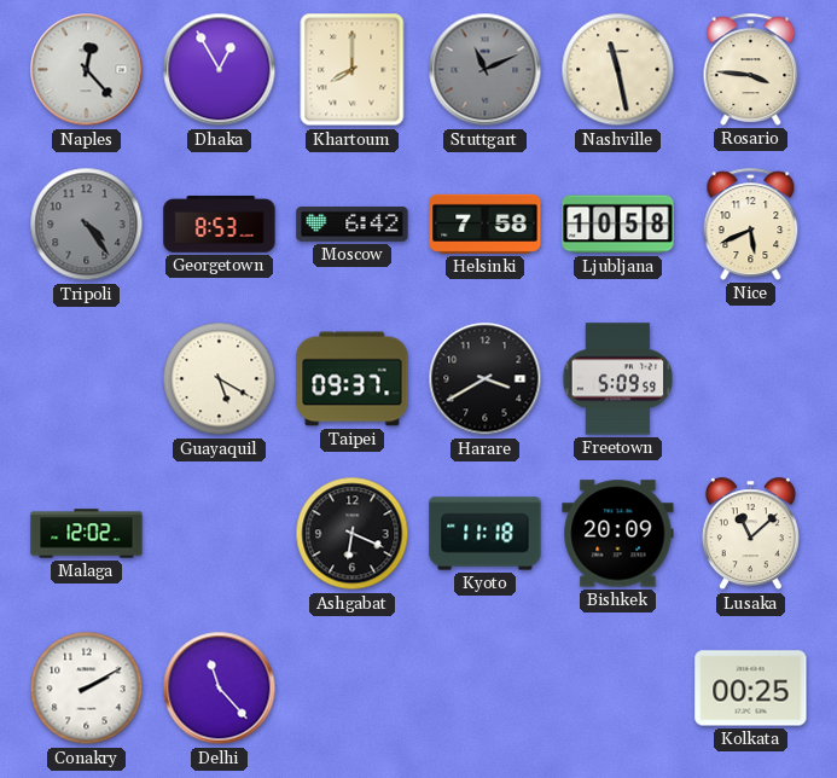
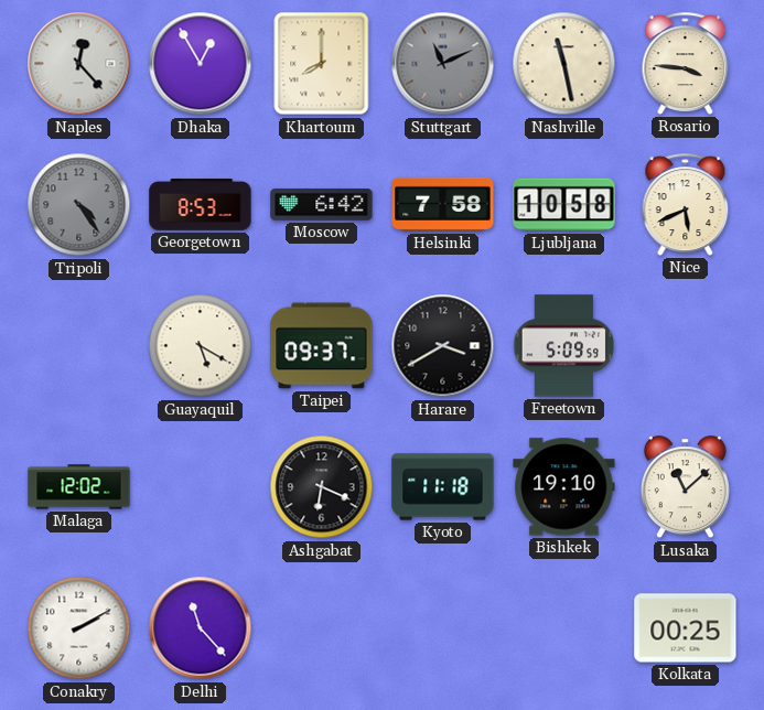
Bishkek: 20:09 -> 19:10
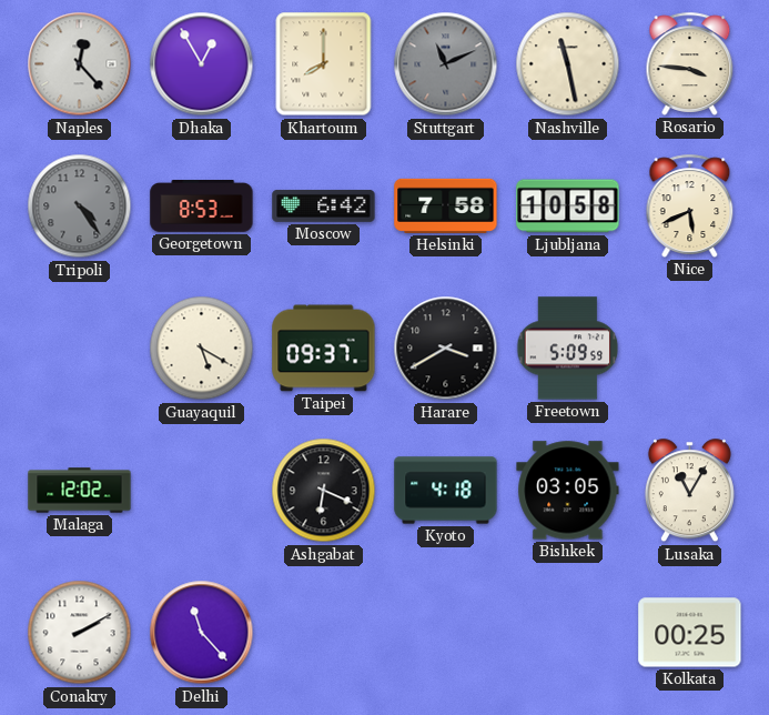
Kyoto: 11:18 -> 4:18
Bishkek: 19:10 -> 03:05
Lusaka: 11:08 -> 11:05
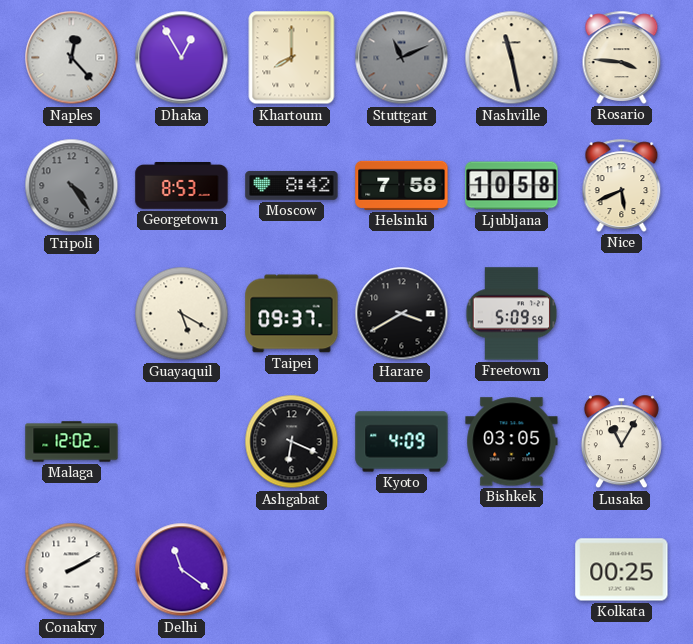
Moscow: 6:42 -> 8:42
Kyoto: 4:18 -> 4:09
Delhi: 11:23 -> 11:21
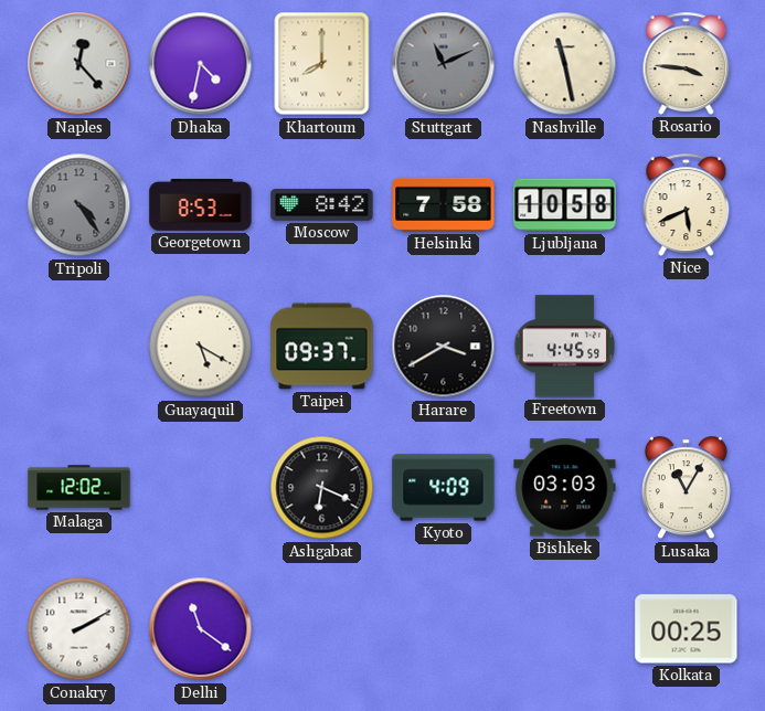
Dhaka: 12:55 -> 4:32
Freetown: 5:09 -> 4:45
Bishkek: 03:05 -> 03:03
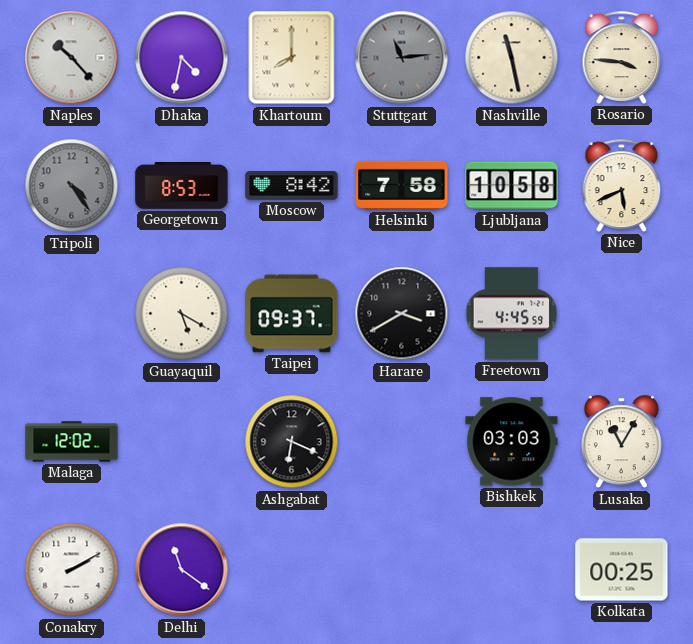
Naples: 12:23 -> 10:23
Stuttgart: 11:11 -> 11:14
Kyoto: 4:09 -> none
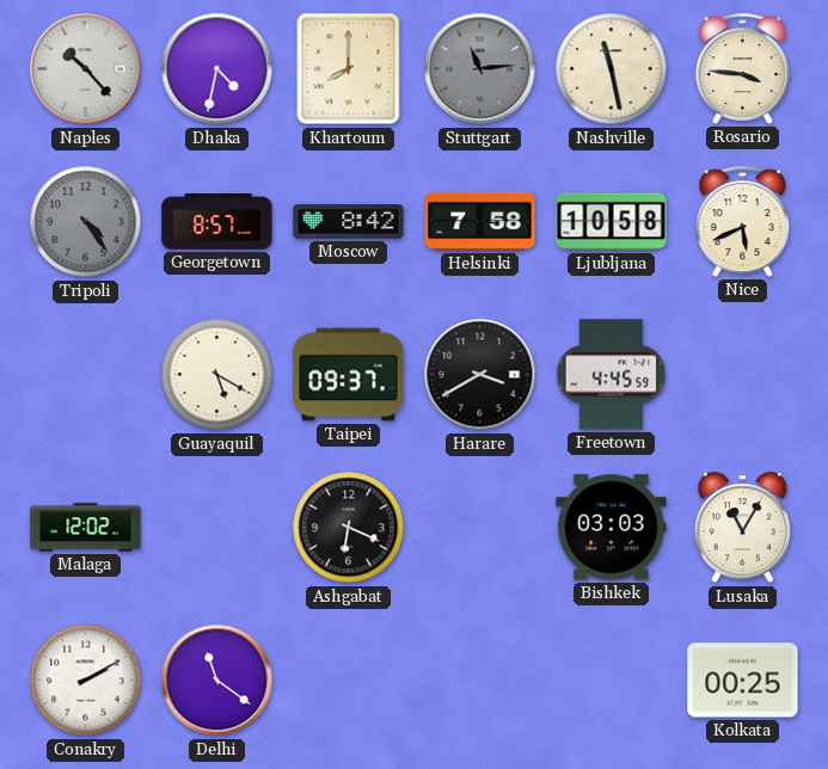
Georgetown: 8:53 -> 8:57
